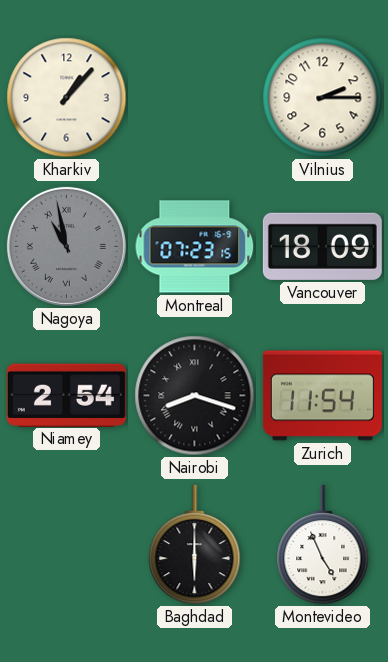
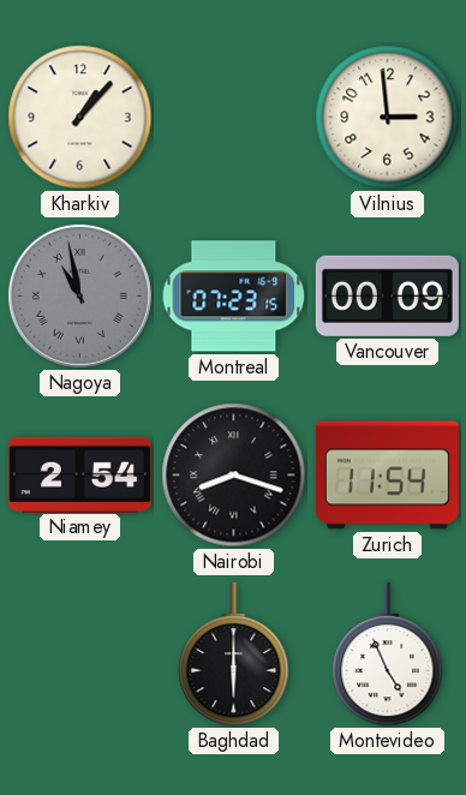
Vilnius: 2:15 -> 2:59
Vancouver: 18:09 -> 00:09
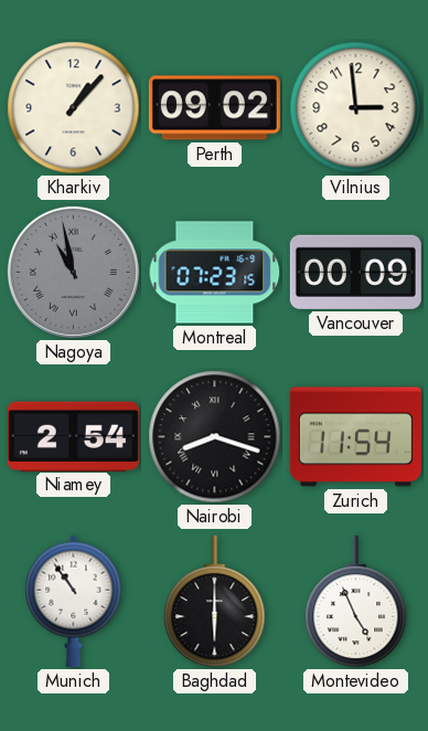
Perth: none -> 09:02
Munich: none -> 10:54
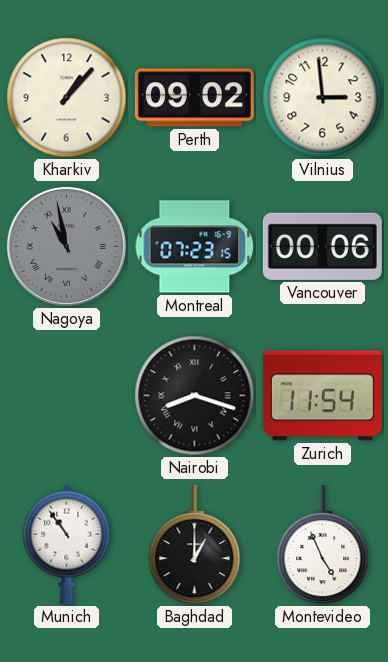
Vancouver: 00:09 -> 00:06
Niamey: 2:54 -> none
Baghdad: 6:00 -> 1:00
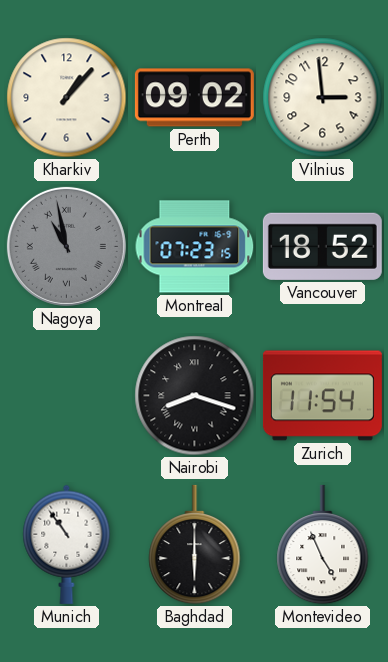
Vancouver: 00:06 -> 18:52
Baghdad: 1:00 -> 6:00
